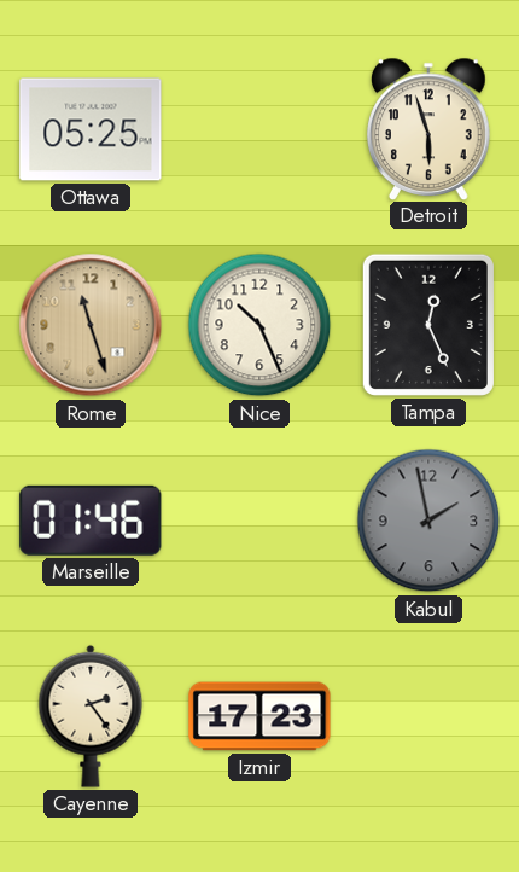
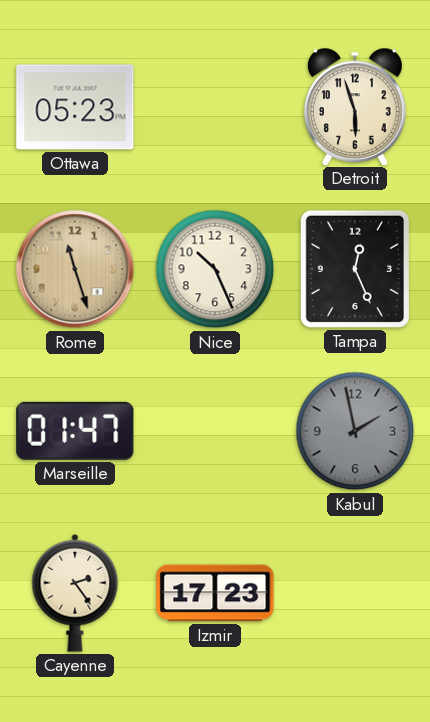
Ottawa: 05:25 -> 05:23
Marseille: 01:46 -> 01:47
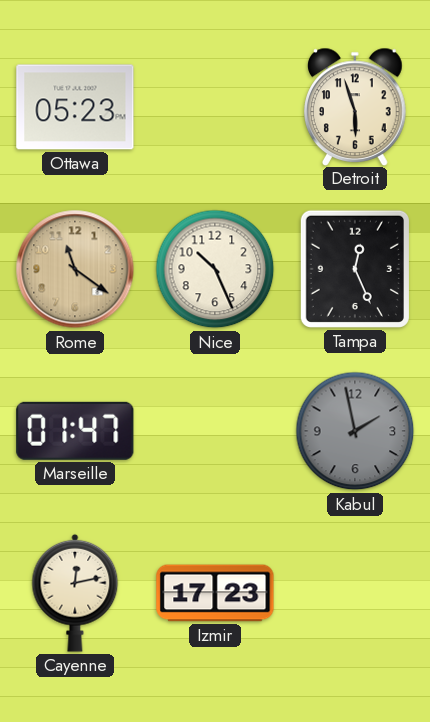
Rome: 11:27 -> 11:21
Cayenne: 2:24 -> 12:13
